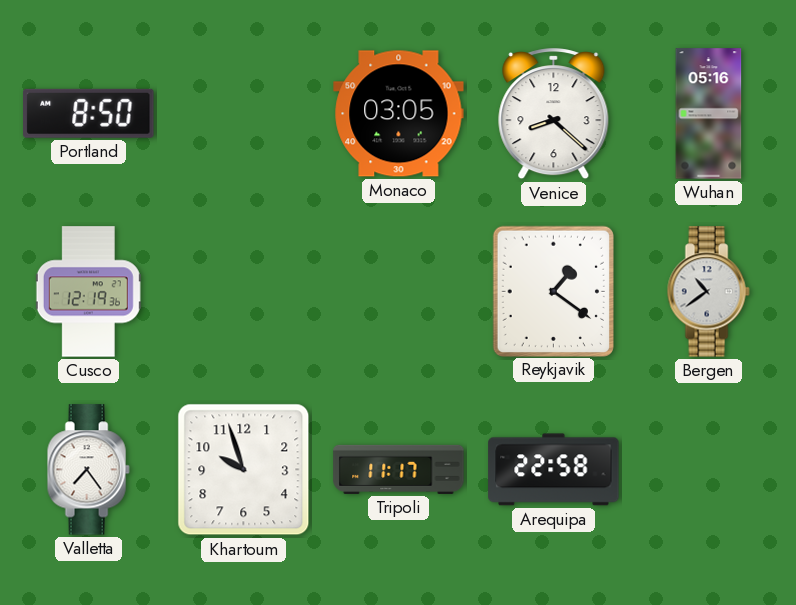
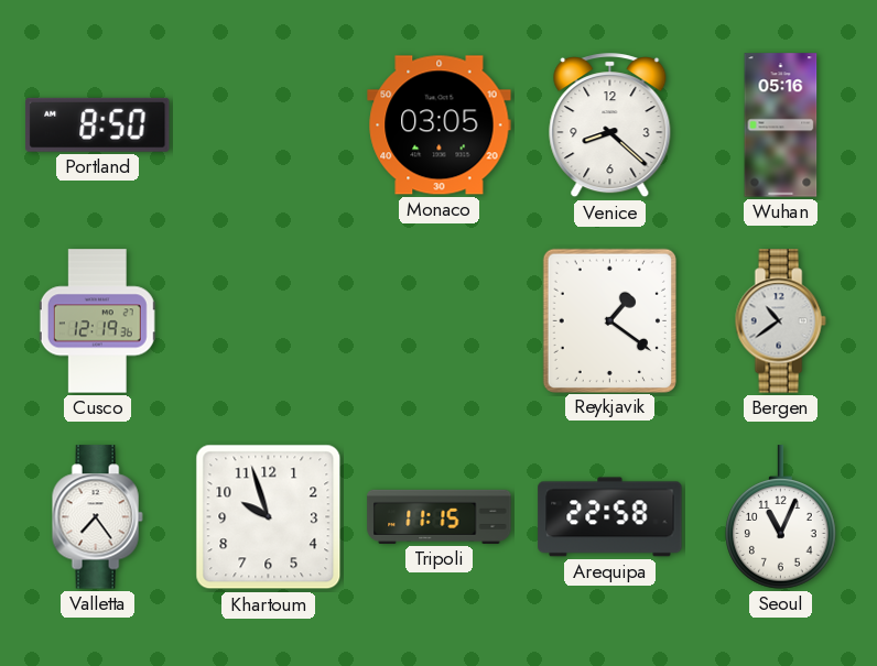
Tripoli: 11:17 -> 11:15
Seoul: none -> 11:04
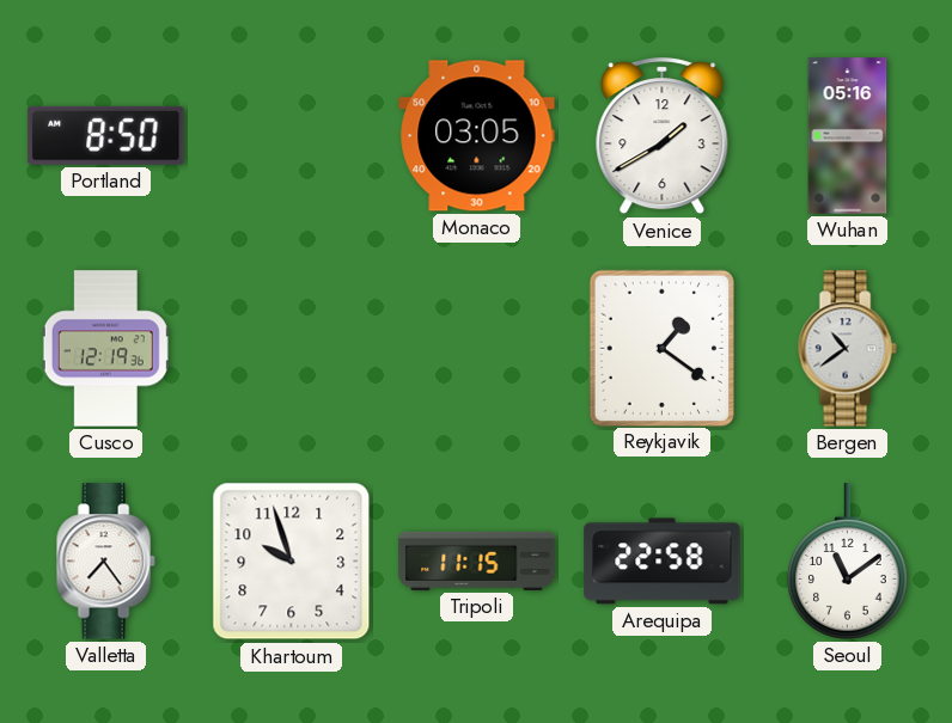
Venice: 8:22 -> 1:40
Seoul: 11:04 -> 11:09
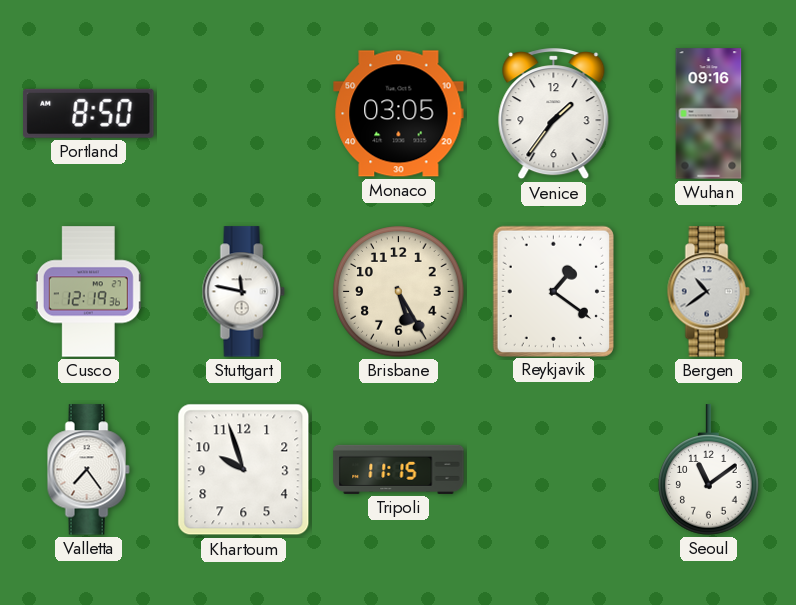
Venice: 1:40 -> 1:36
Wuhan: 05:16 -> 09:16
Stuttgart: none -> 11:47
Brisbane: none -> 5:25
Arequipa: 22:58 -> none
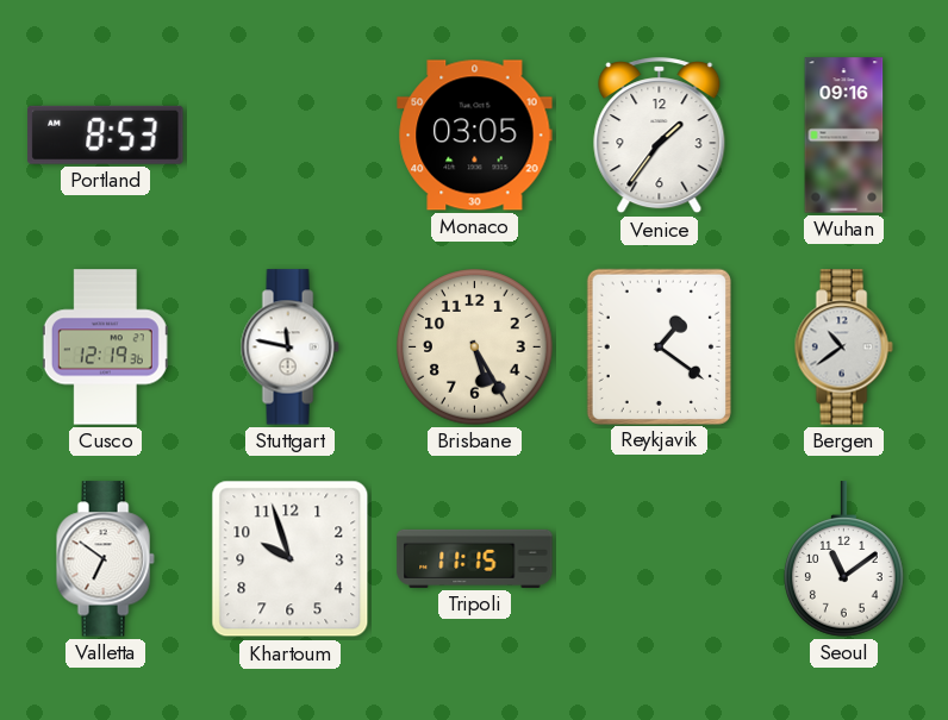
Portland: 8:50 -> 8:53
Valletta: 7:24 -> 6:51
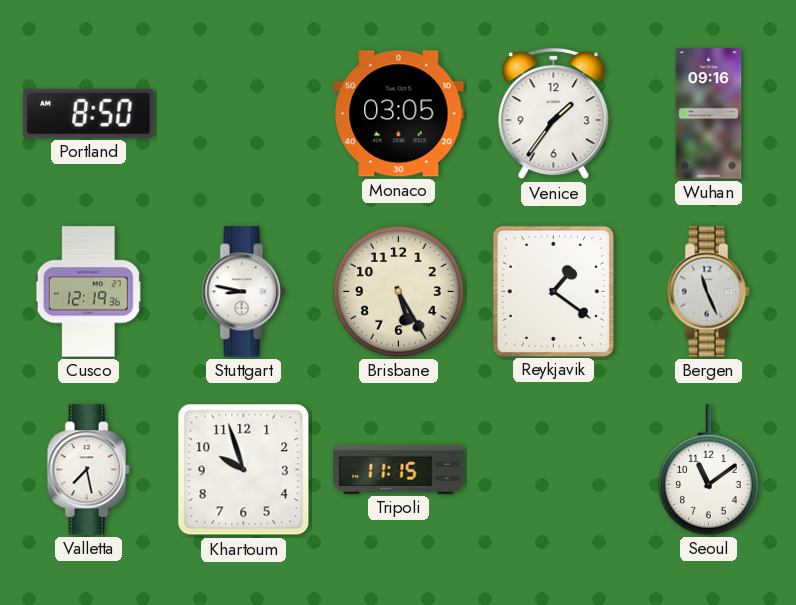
Portland: 8:53 -> 8:50
Stuttgart: 11:47 -> 8:47
Bergen: 10:39 -> 11:26
Valletta: 6:51 -> 7:28
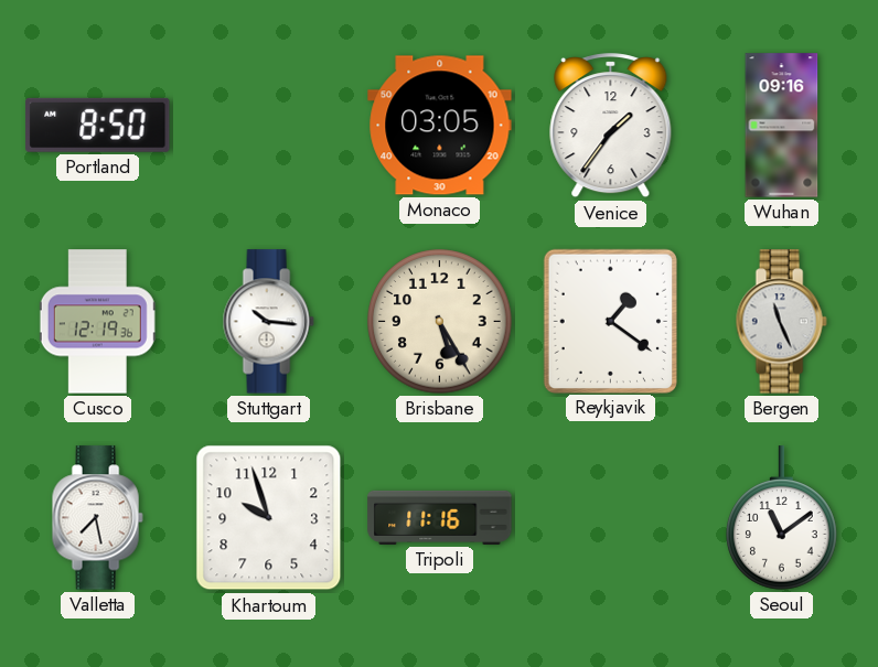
Stuttgart: 8:47 -> 10:16
Tripoli: 11:15 -> 11:16
